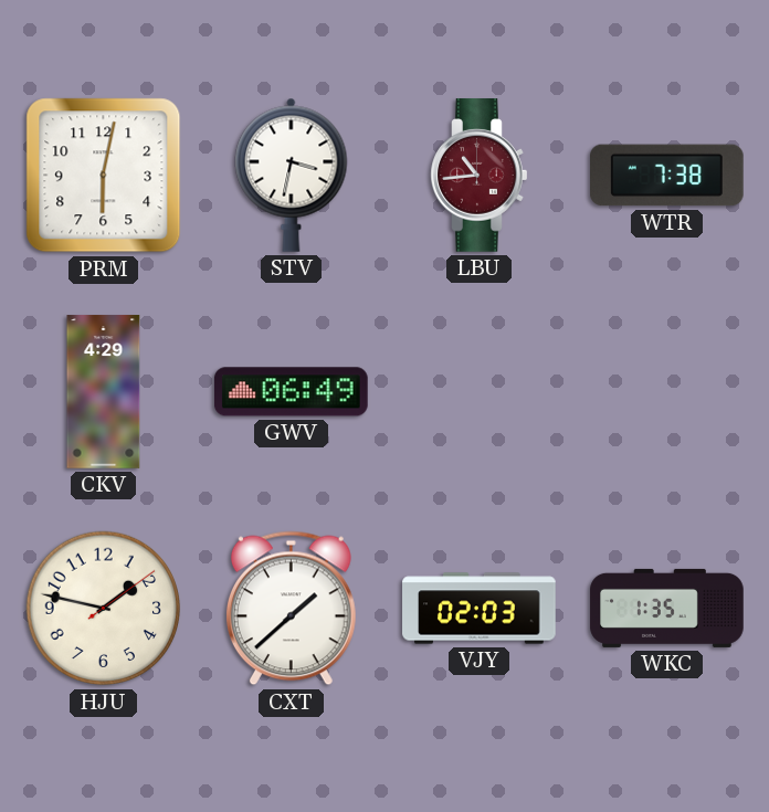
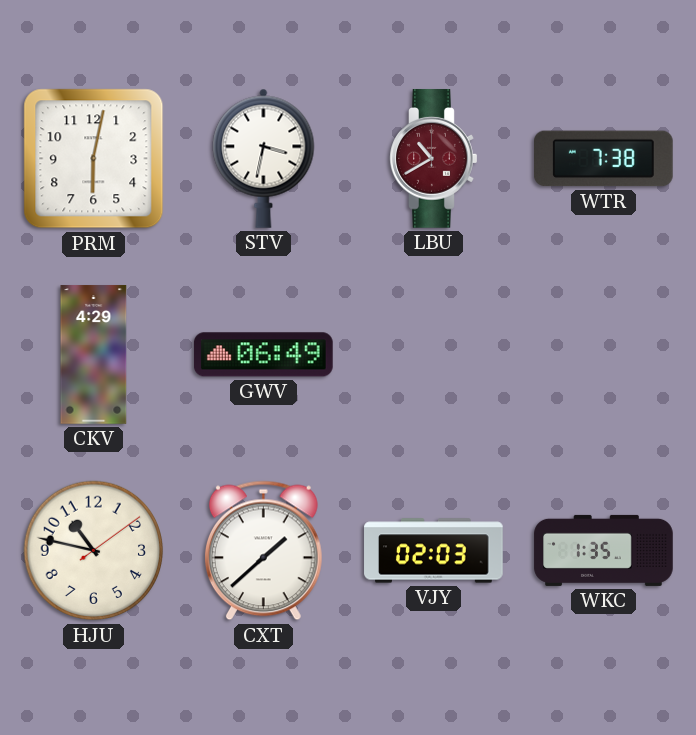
LBU: 10:44 -> 10:40
HJU: 1:47 -> 10:47
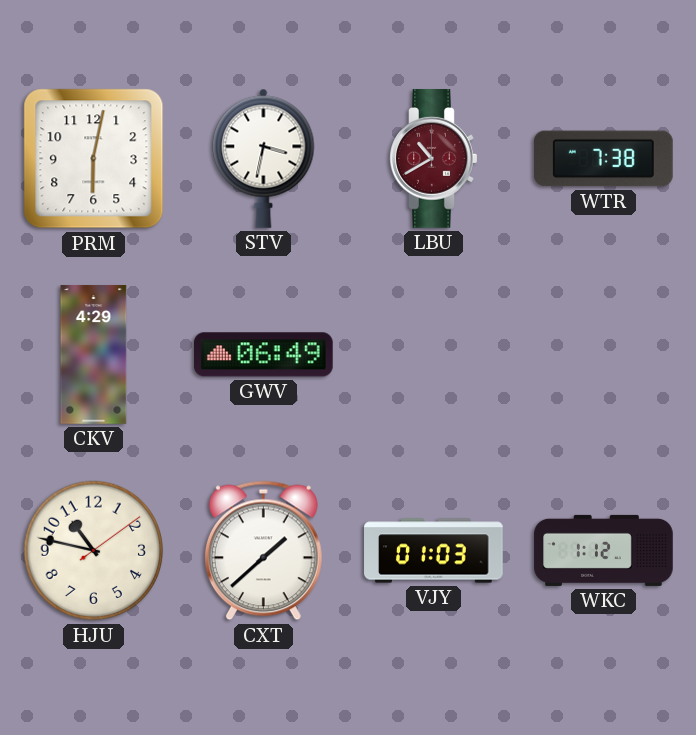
VJY: 02:03 -> 01:03
WKC: 1:35 -> 1:12
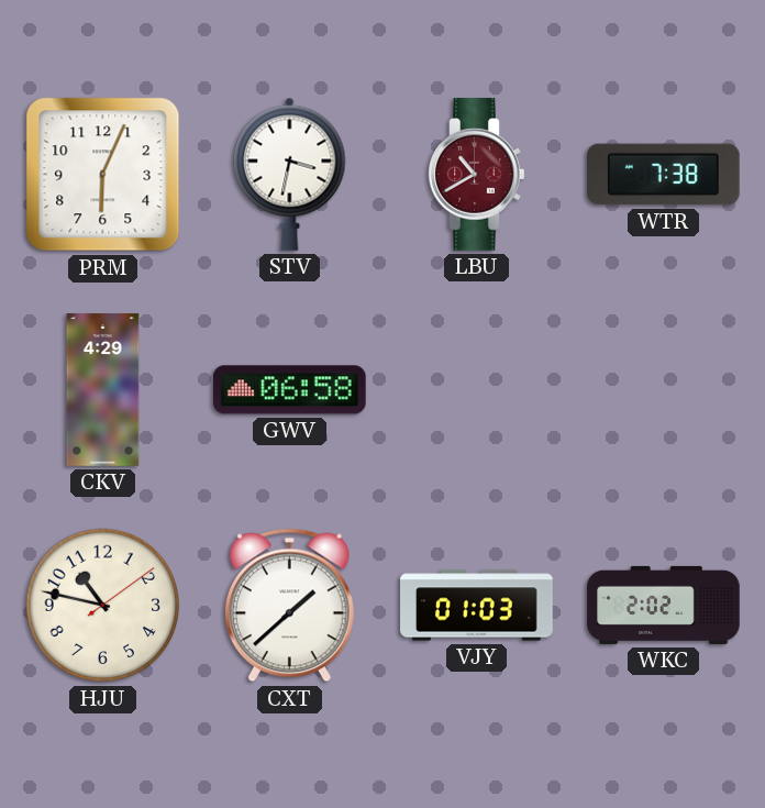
PRM: 6:02 -> 6:04
GWV: 06:49 -> 06:58
WKC: 1:12 -> 2:02
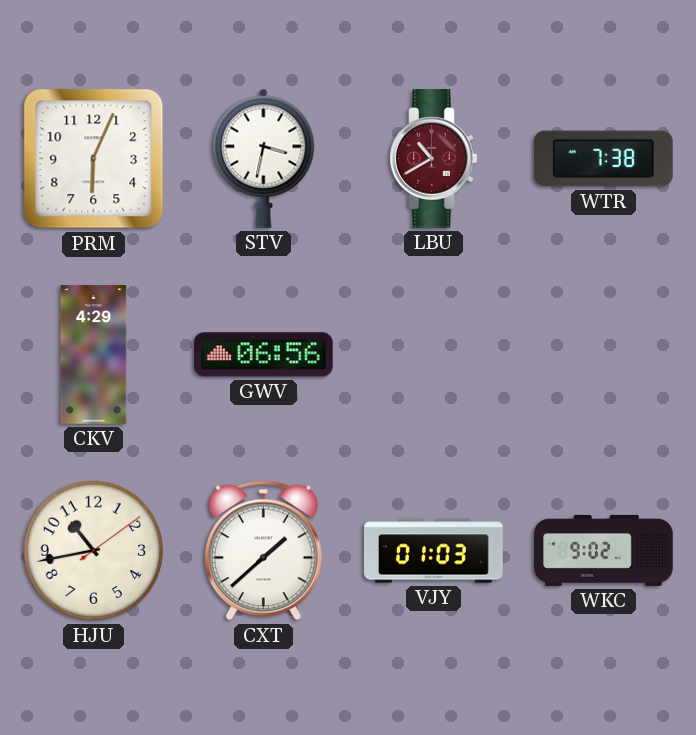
GWV: 06:58 -> 06:56
HJU: 10:47 -> 10:43
WKC: 2:02 -> 9:02
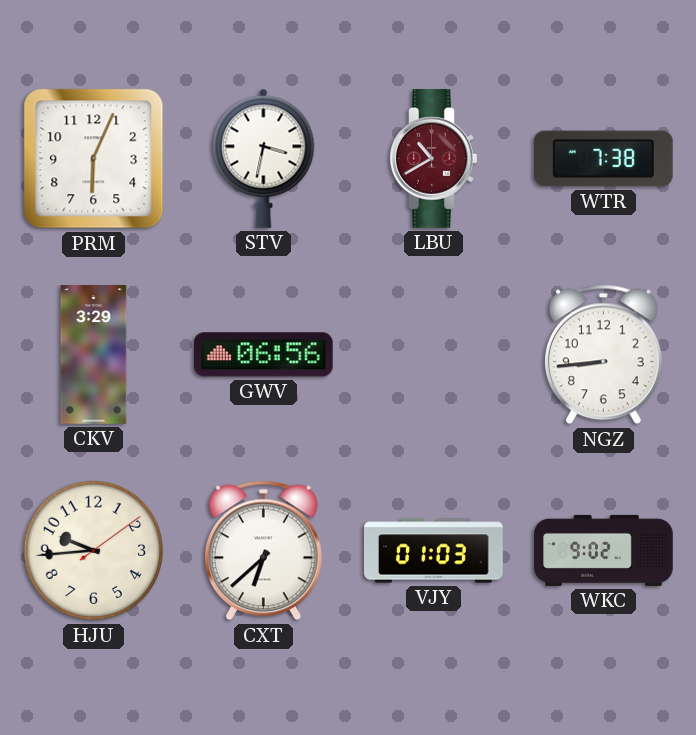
CKV: 4:29 -> 3:29
NGZ: none -> 8:44
HJU: 10:43 -> 9:44
CXT: 1:38 -> 6:38
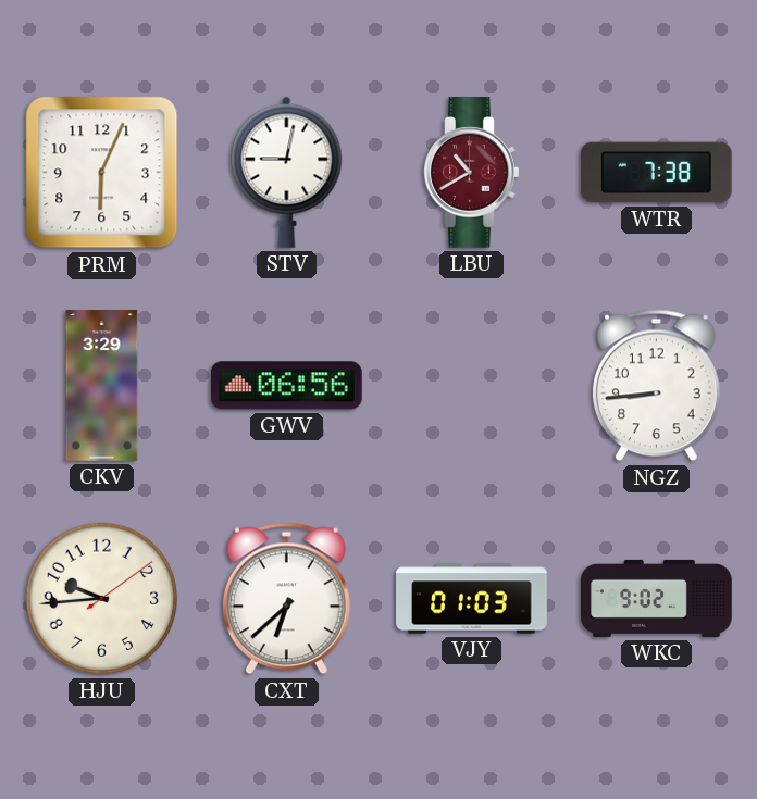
STV: 3:32 -> 9:02
